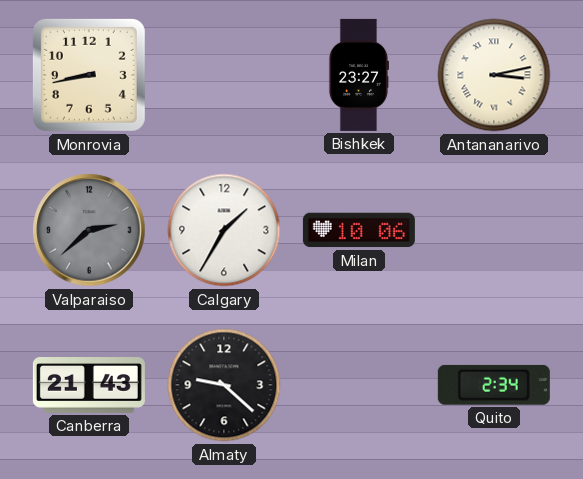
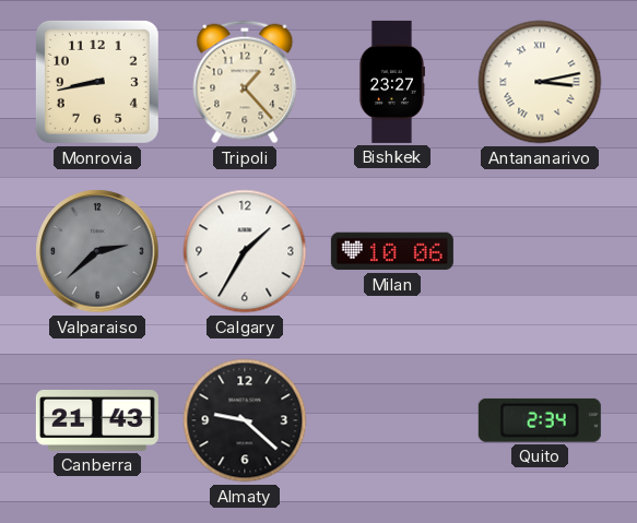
Tripoli: none -> 1:23
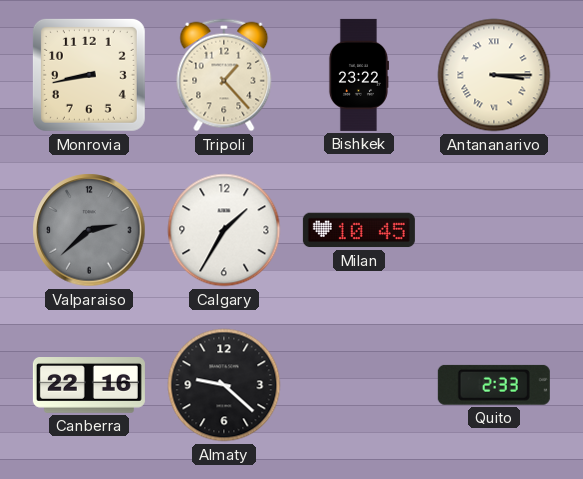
Bishkek: 23:27 -> 23:22
Antananarivo: 3:13 -> 3:15
Milan: 10:06 -> 10:45
Canberra: 21:43 -> 22:16
Quito: 2:34 -> 2:33
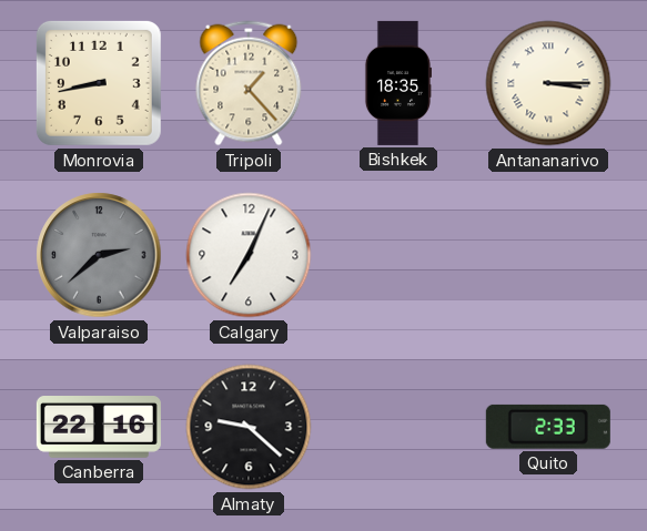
Bishkek: 23:22 -> 18:35
Calgary: 1:35 -> 7:04
Milan: 10:45 -> none
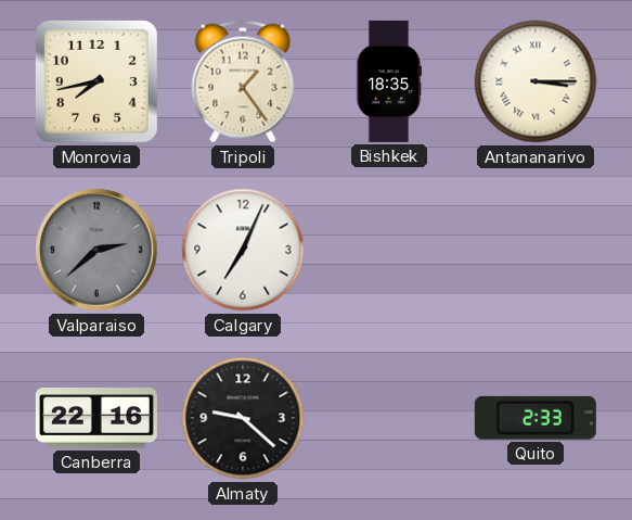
Monrovia: 8:43 -> 7:43
Tripoli: 1:23 -> 1:24
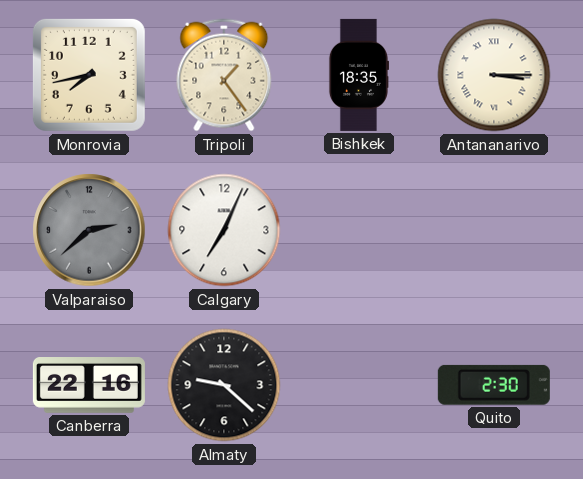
Quito: 2:33 -> 2:30
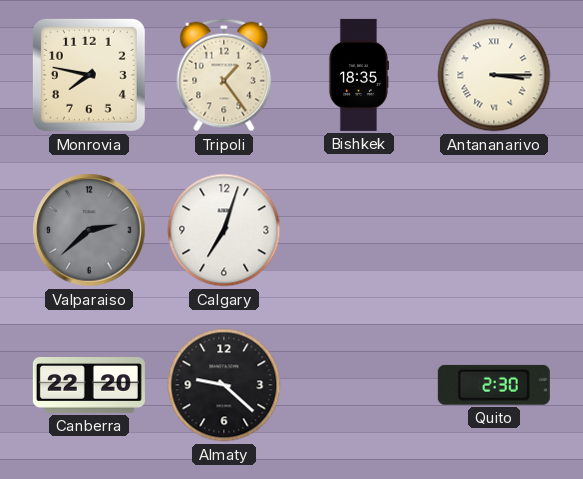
Monrovia: 7:43 -> 7:47
Calgary: 7:04 -> 7:03
Canberra: 22:16 -> 22:20
